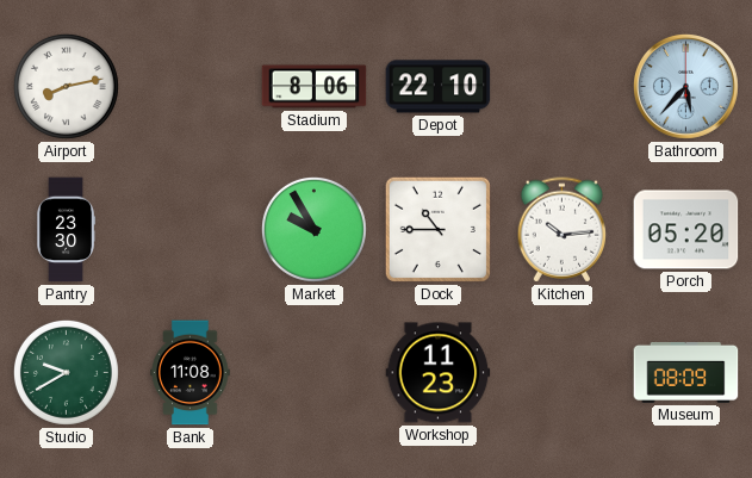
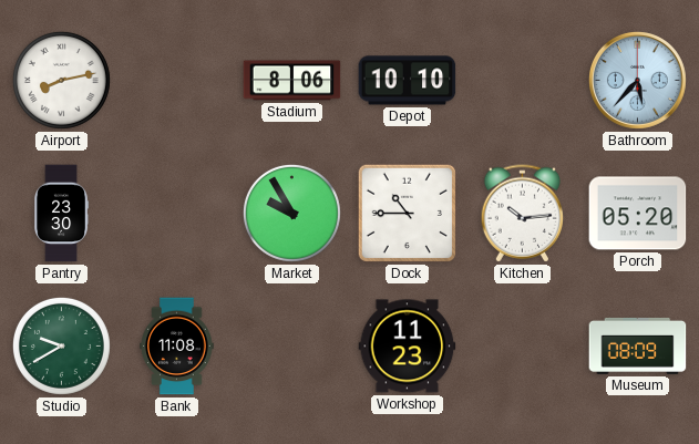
Depot: 22:10 -> 10:10
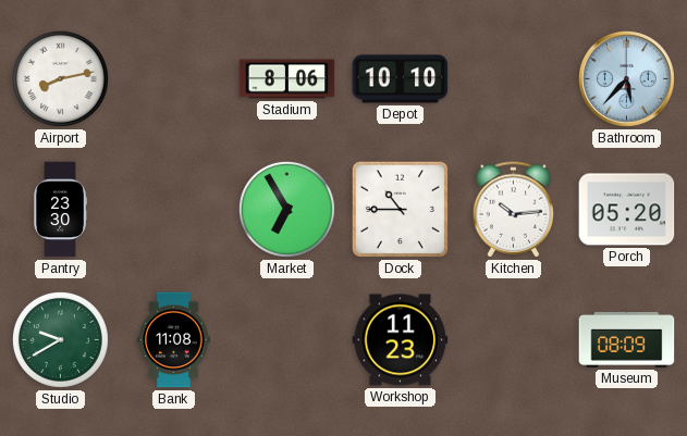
Market: 9:55 -> 6:55
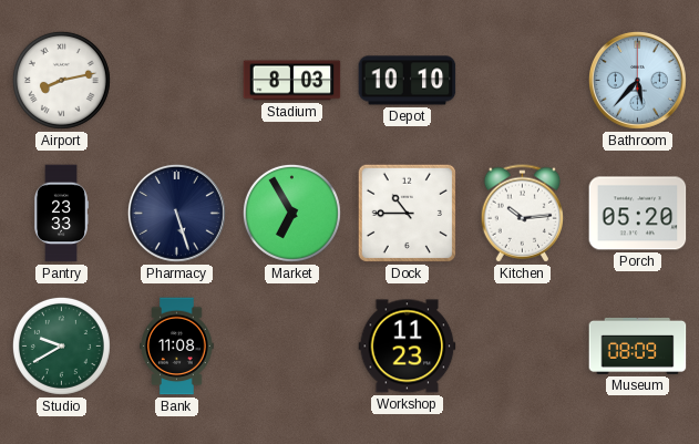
Stadium: 8:06 -> 8:03
Pantry: 23:30 -> 23:33
Pharmacy: none -> 5:27
